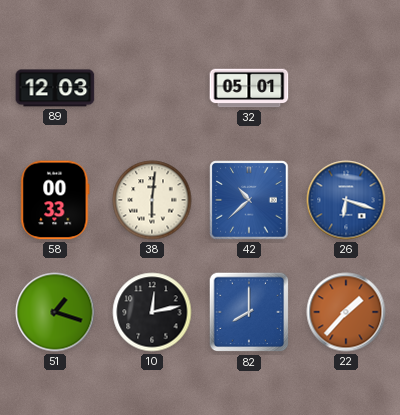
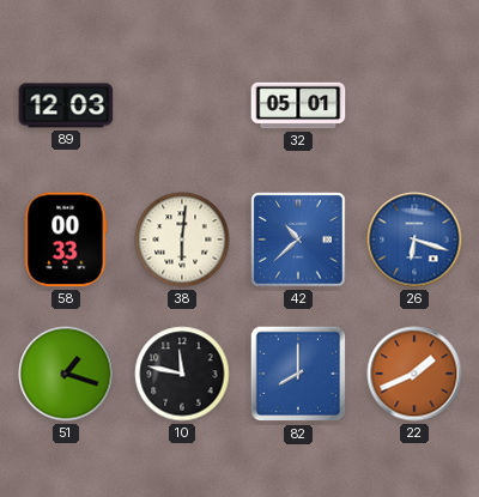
10: 12:13 -> 11:47
22: 1:37 -> 1:41
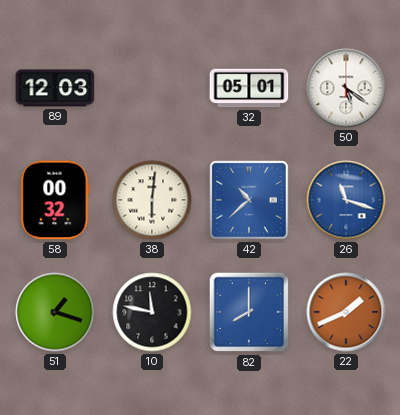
50: none -> 5:21
58: 00:33 -> 00:32
26: 6:18 -> 11:18
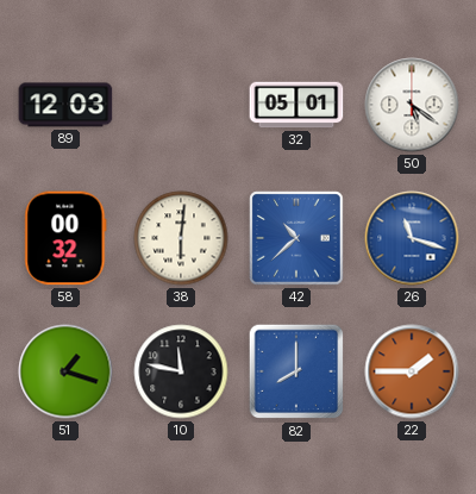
22: 1:41 -> 1:45
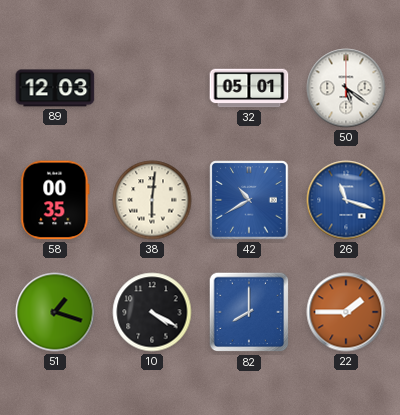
58: 00:32 -> 00:35
42: 10:38 -> 10:40
10: 11:47 -> 4:20
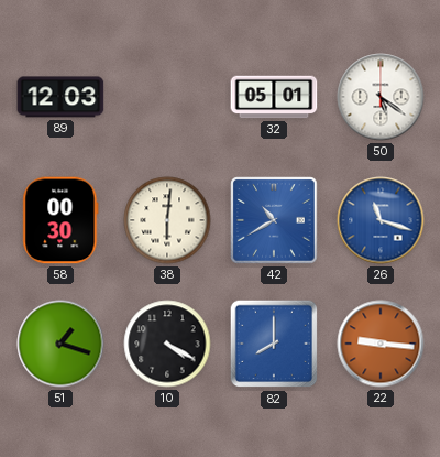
58: 00:35 -> 00:30
22: 1:45 -> 9:16
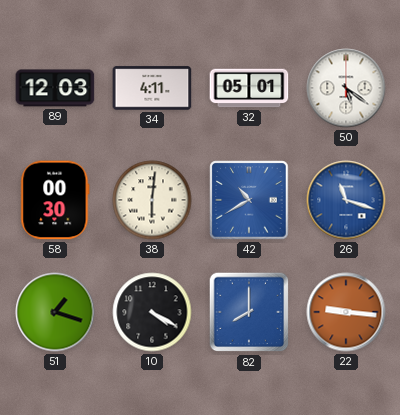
34: none -> 4:11
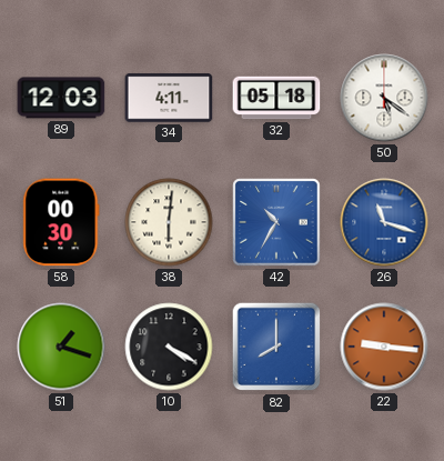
32: 05:01 -> 05:18
42: 10:40 -> 10:35
